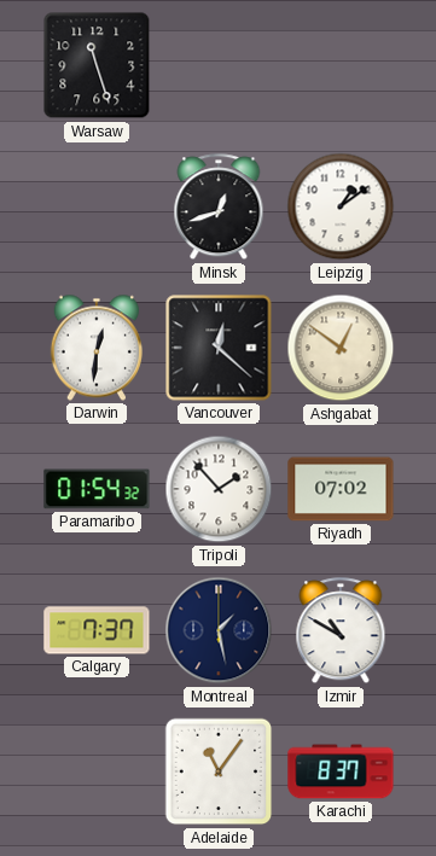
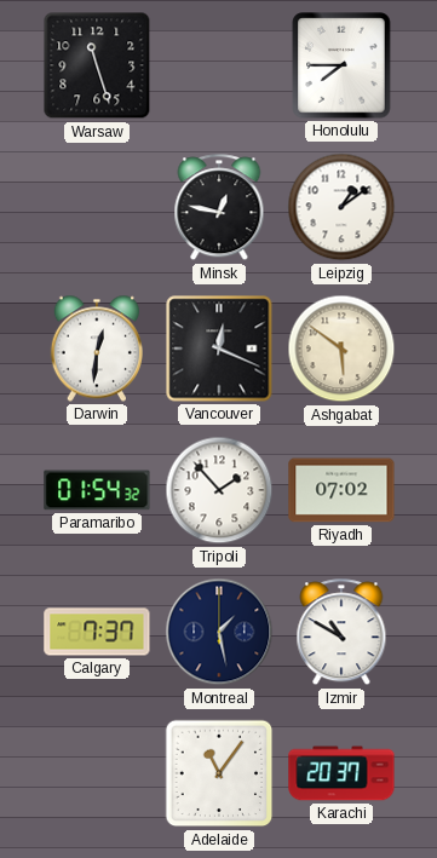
Honolulu: none -> 7:45
Minsk: 12:42 -> 12:47
Vancouver: 12:22 -> 12:19
Ashgabat: 12:51 -> 5:51
Karachi: 8:37 -> 20:37
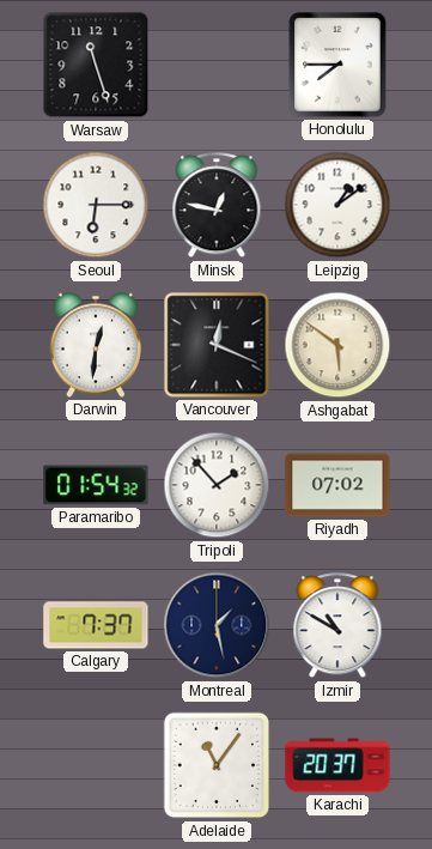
Seoul: none -> 6:15
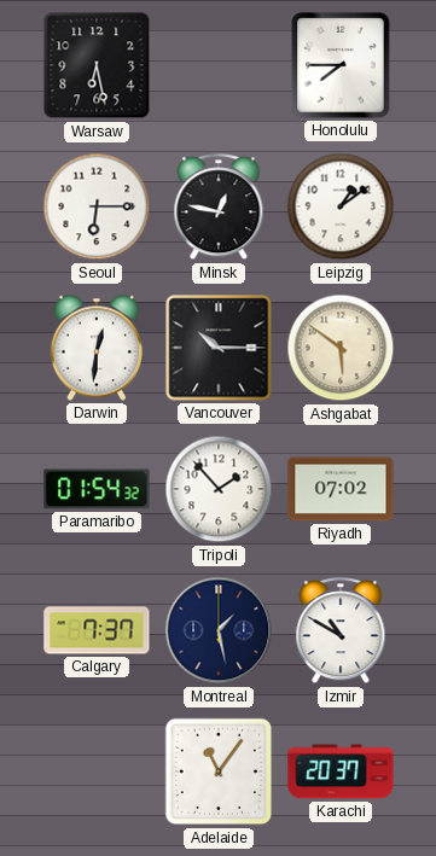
Warsaw: 11:27 -> 6:28
Vancouver: 12:19 -> 10:15
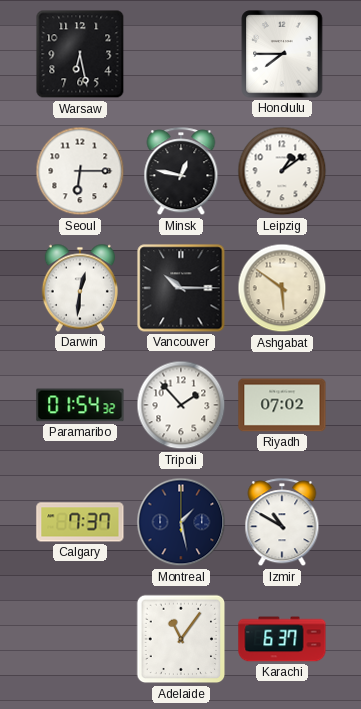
Karachi: 20:37 -> 6:37
